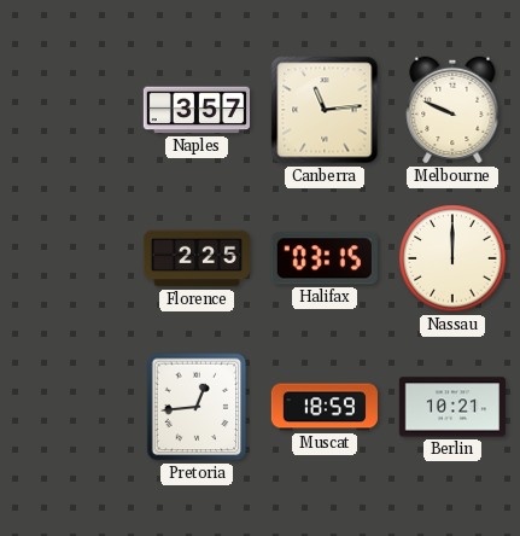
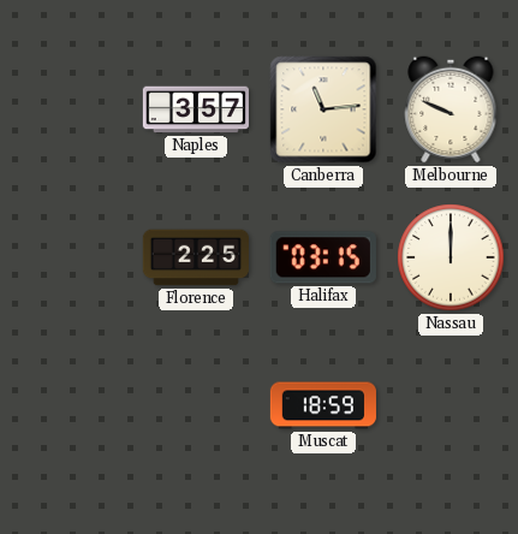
Pretoria: 12:44 -> none
Berlin: 10:21 -> none
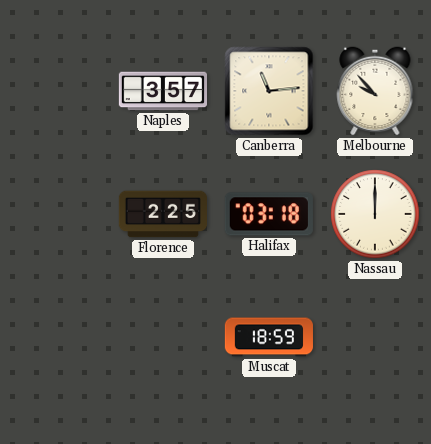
Melbourne: 9:49 -> 9:53
Halifax: 03:15 -> 03:18
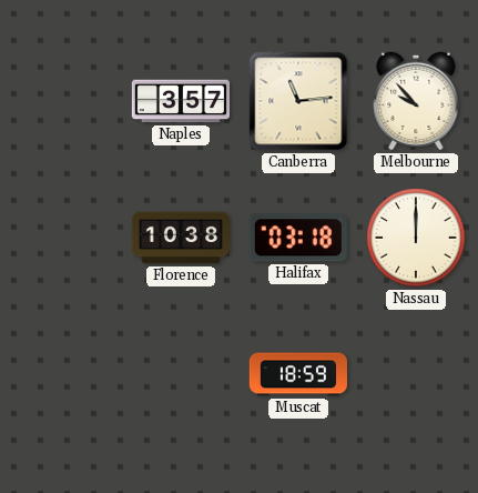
Florence: 2:25 -> 10:38
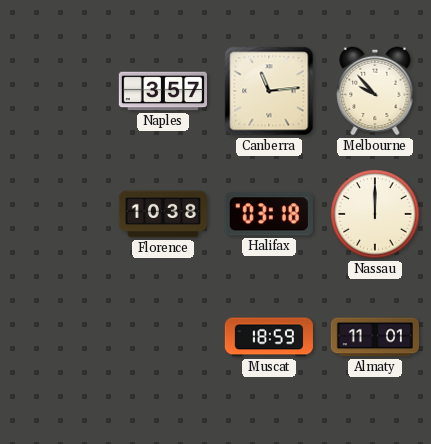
Almaty: none -> 11:01
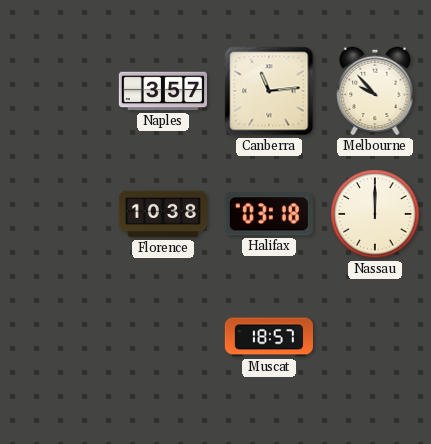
Muscat: 18:59 -> 18:57
Almaty: 11:01 -> none
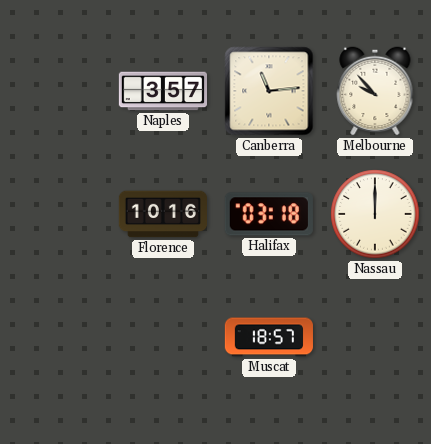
Florence: 10:38 -> 10:16
